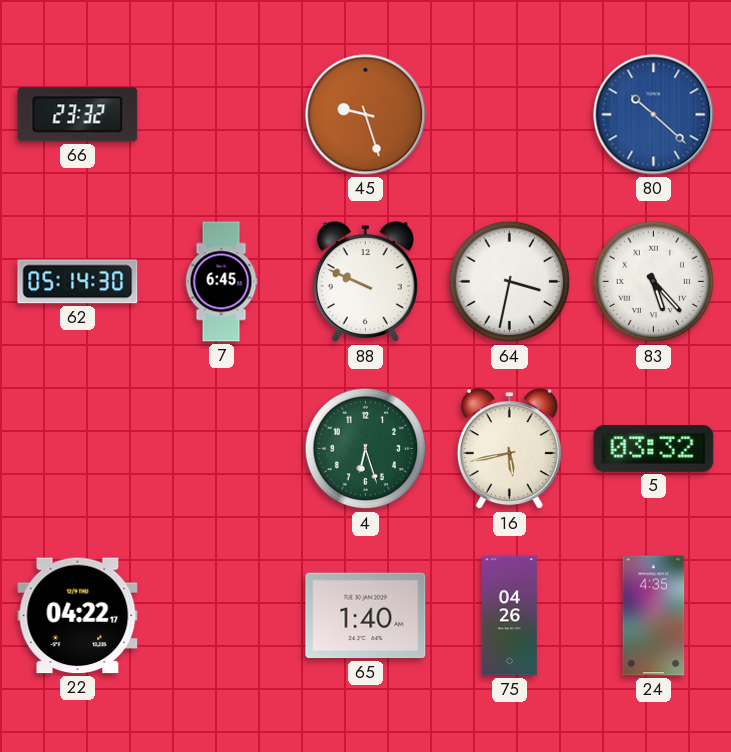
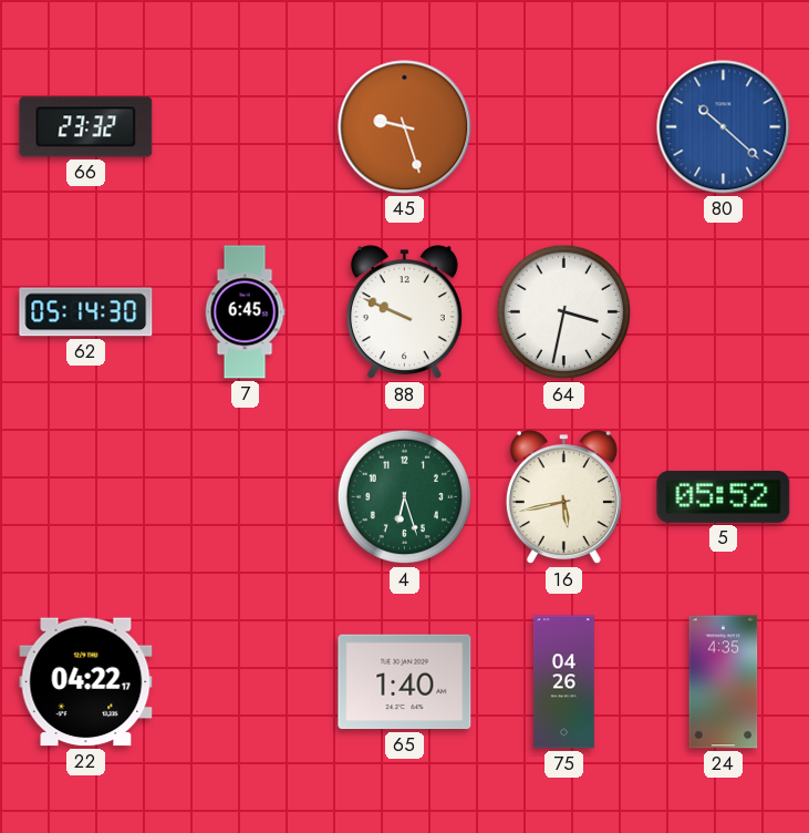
83: 5:23 -> none
5: 03:32 -> 05:52
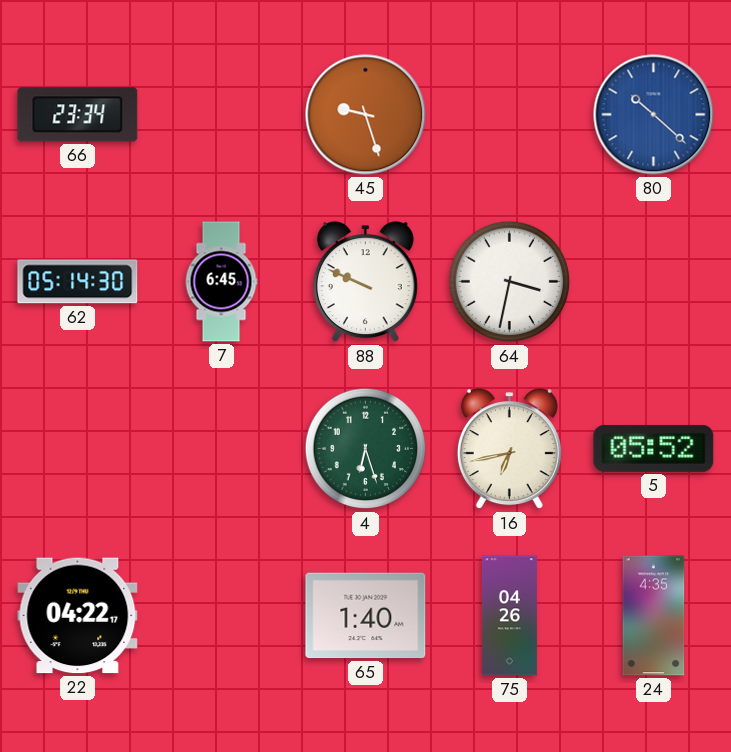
66: 23:32 -> 23:34
16: 5:43 -> 6:43
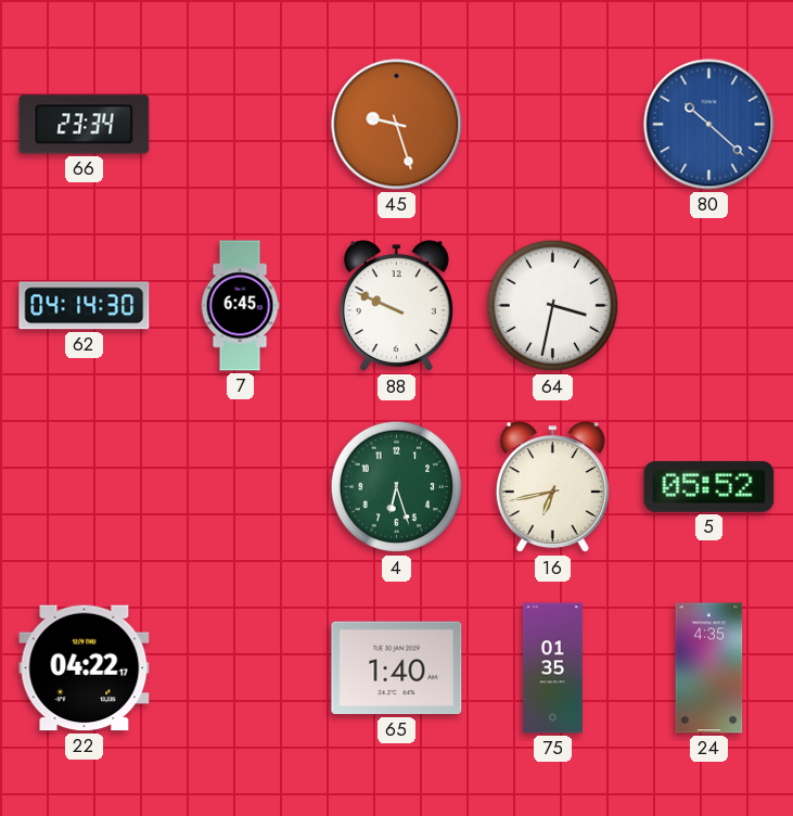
62: 05:14 -> 04:14
75: 04:26 -> 01:35
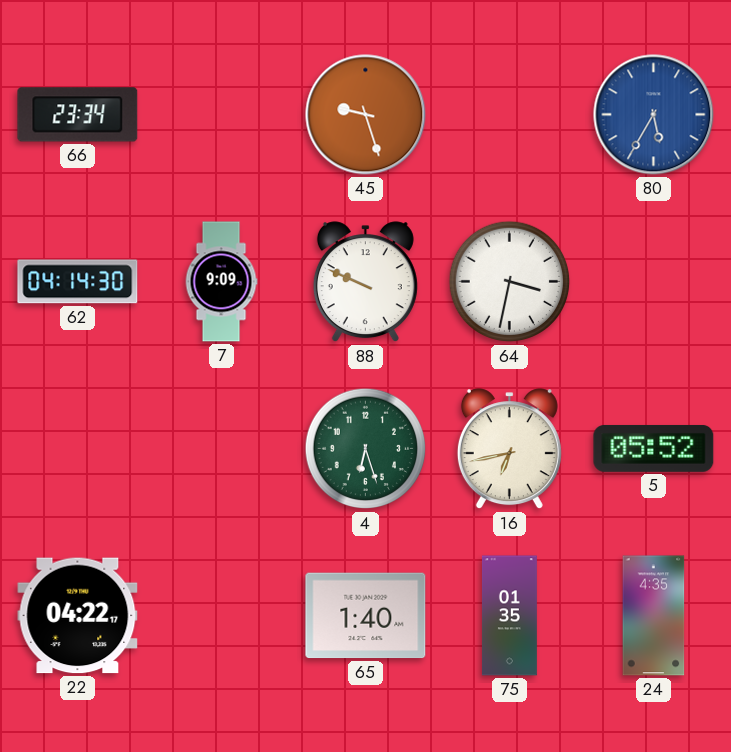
80: 10:22 -> 5:35
7: 6:45 -> 9:09
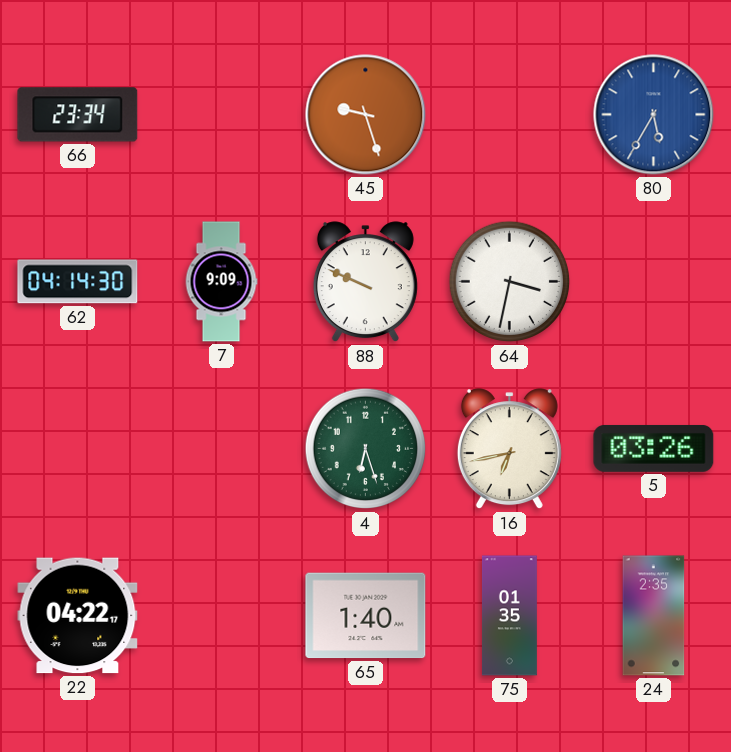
5: 05:52 -> 03:26
24: 4:35 -> 2:35
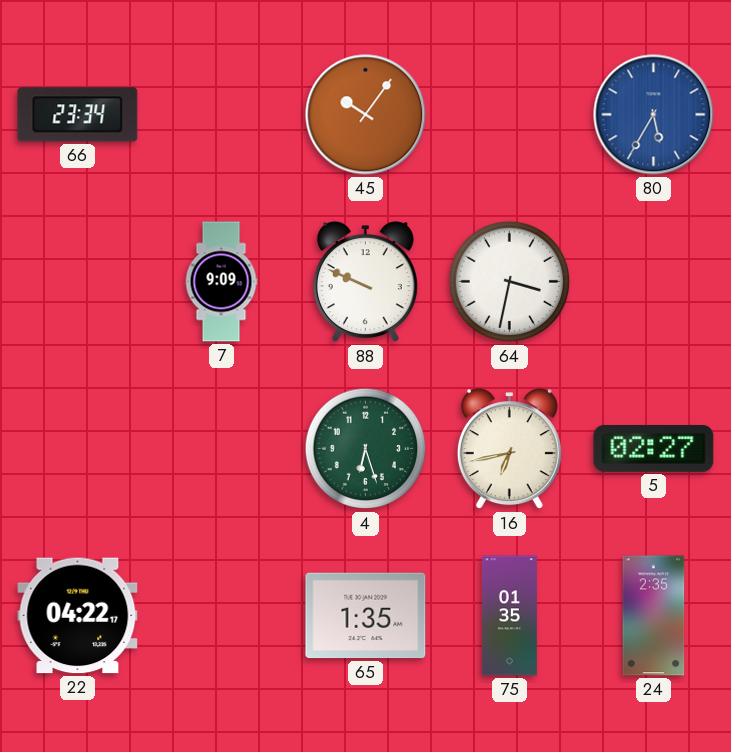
45: 9:27 -> 10:06
62: 04:14 -> none
5: 03:26 -> 02:27
65: 1:40 -> 1:35
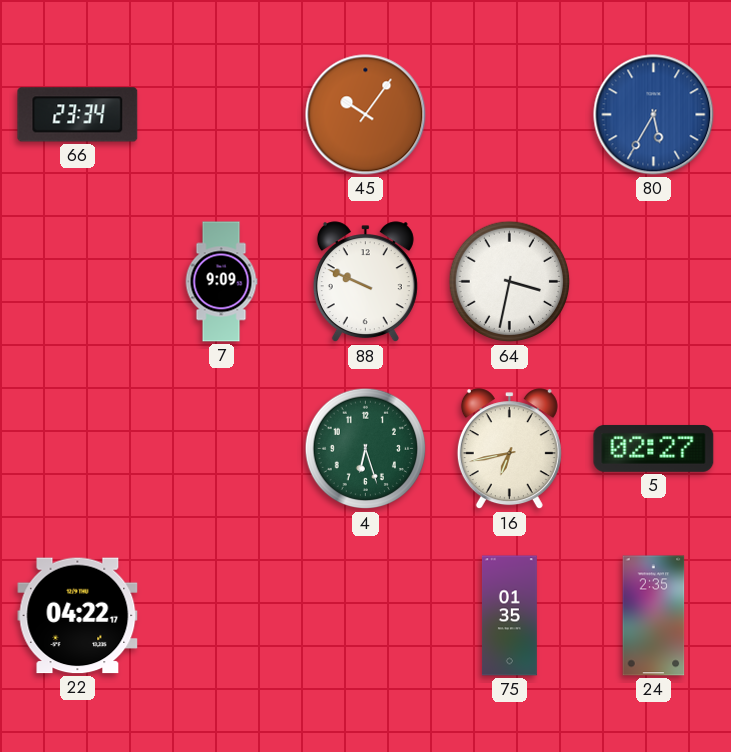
65: 1:35 -> none
